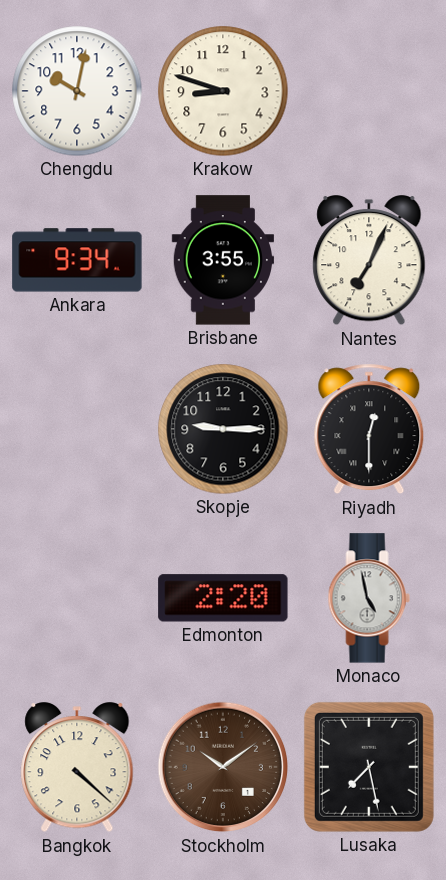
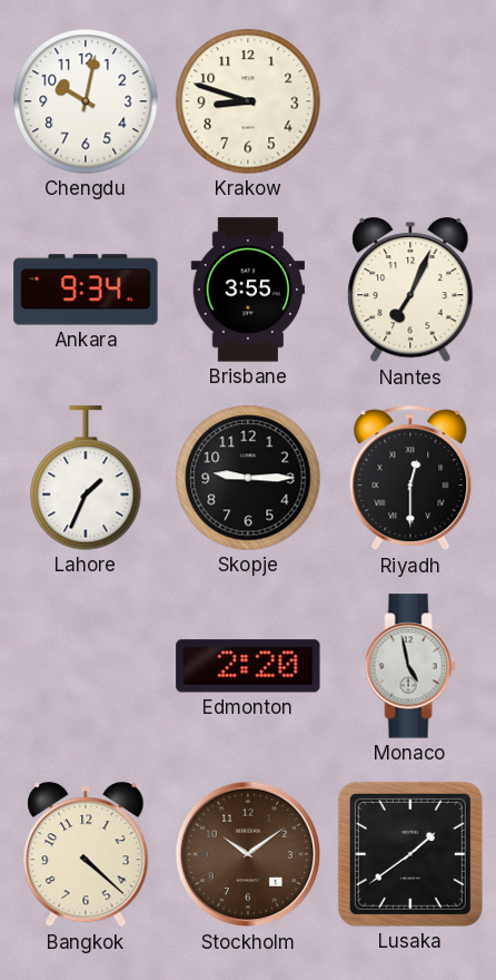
Lahore: none -> 1:34
Lusaka: 7:28 -> 1:39
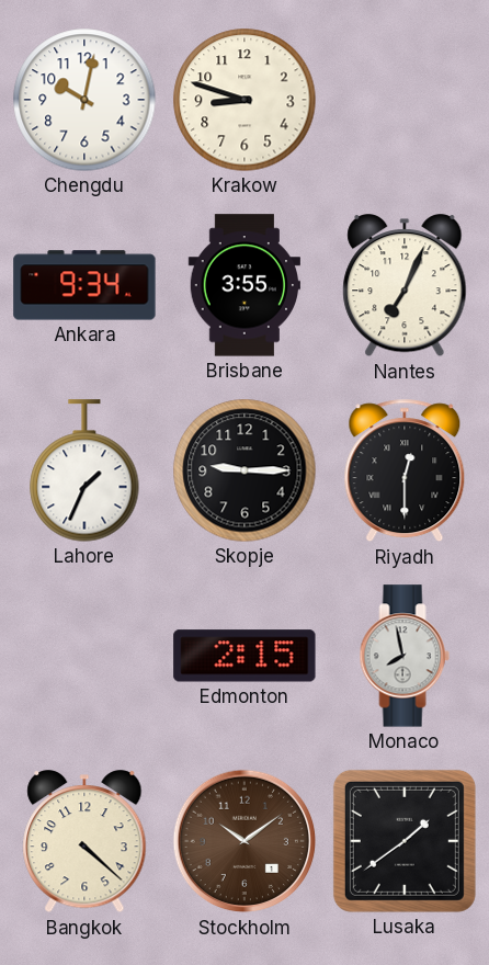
Edmonton: 2:20 -> 2:15
Monaco: 4:58 -> 7:58
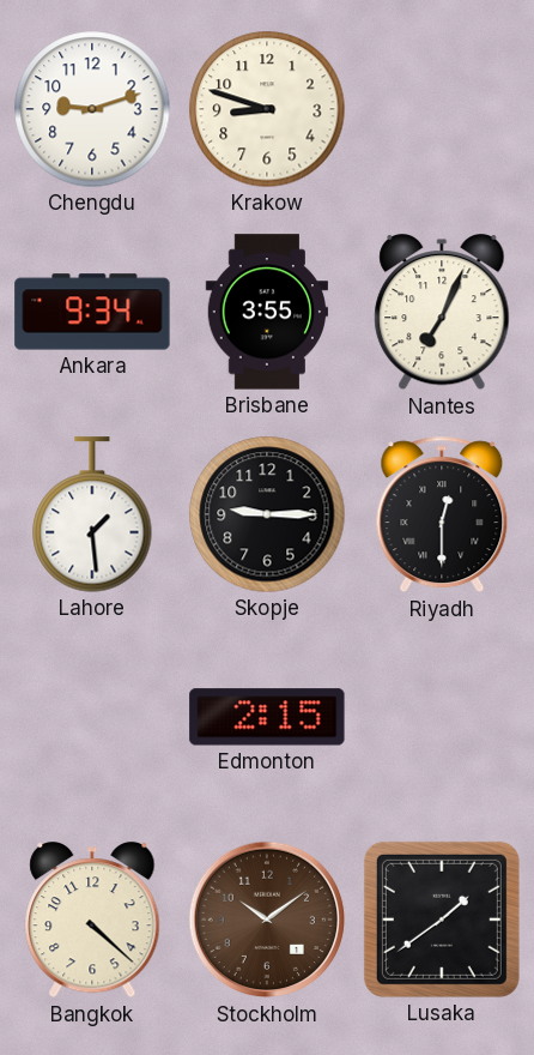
Chengdu: 10:02 -> 9:12
Lahore: 1:34 -> 1:29
Monaco: 7:58 -> none
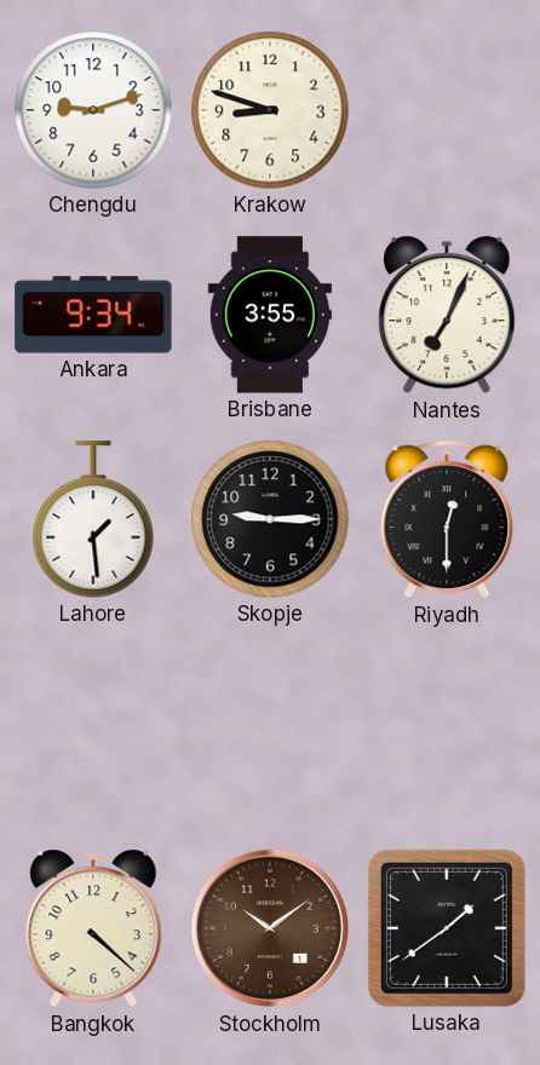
Edmonton: 2:15 -> none
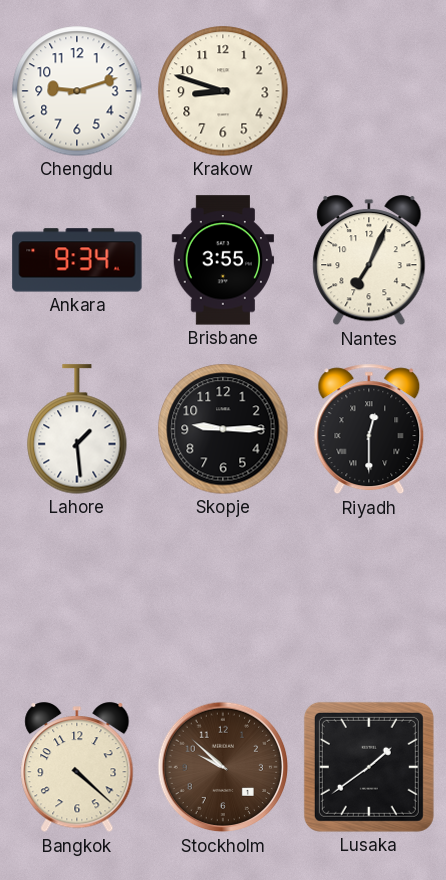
Stockholm: 10:09 -> 9:52
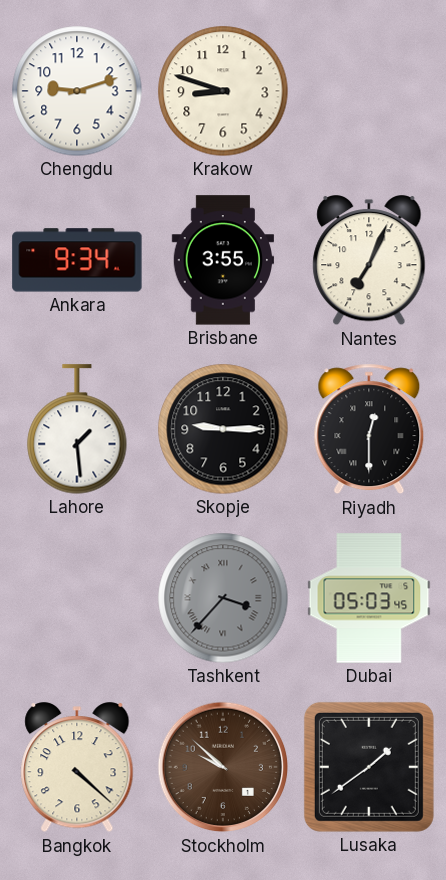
Tashkent: none -> 3:37
Dubai: none -> 05:03
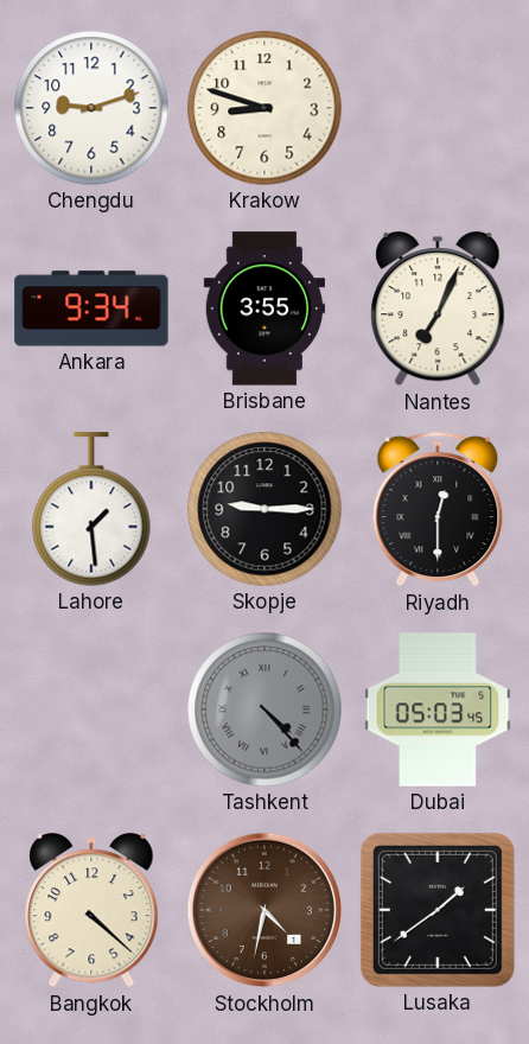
Tashkent: 3:37 -> 4:23
Stockholm: 9:52 -> 4:32
